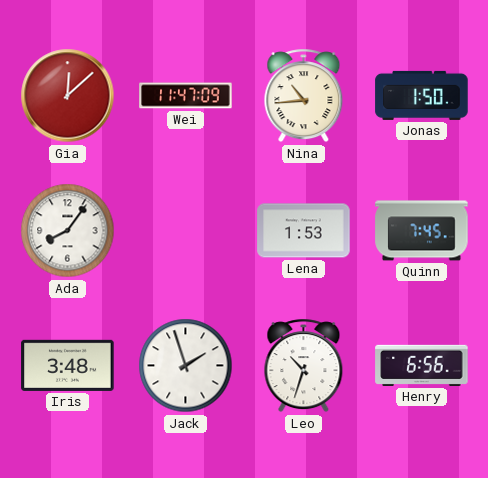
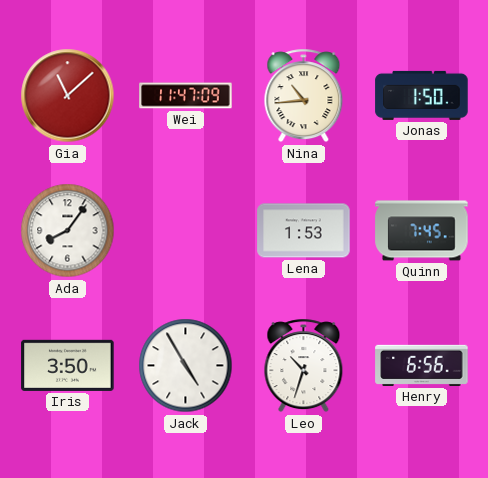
Gia: 12:08 -> 11:08
Iris: 3:48 -> 3:50
Jack: 1:57 -> 4:55
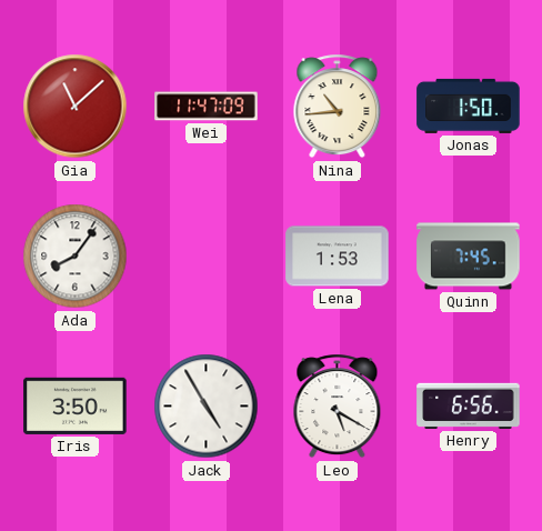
Leo: 10:33 -> 5:20
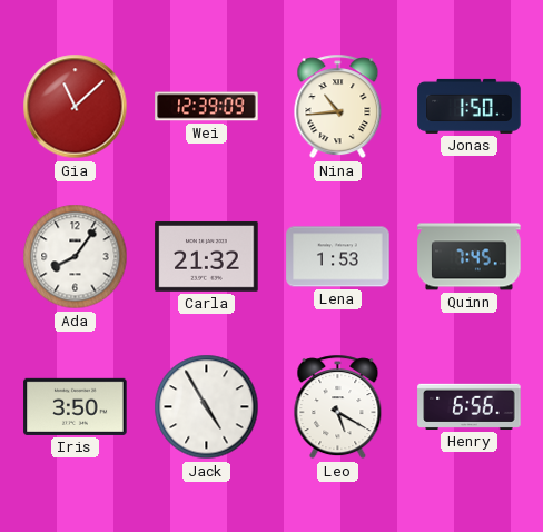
Wei: 11:47 -> 12:39
Carla: none -> 21:32
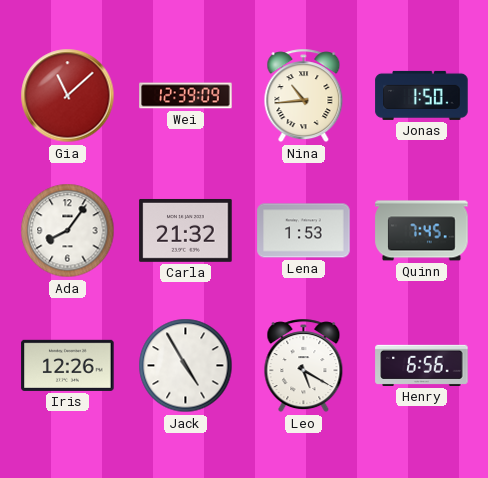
Iris: 3:50 -> 12:26
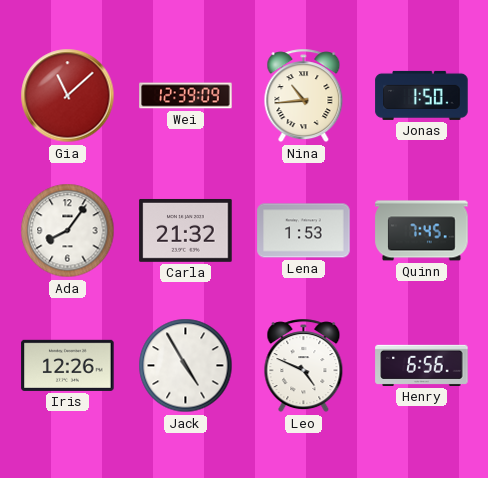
Leo: 5:20 -> 4:49
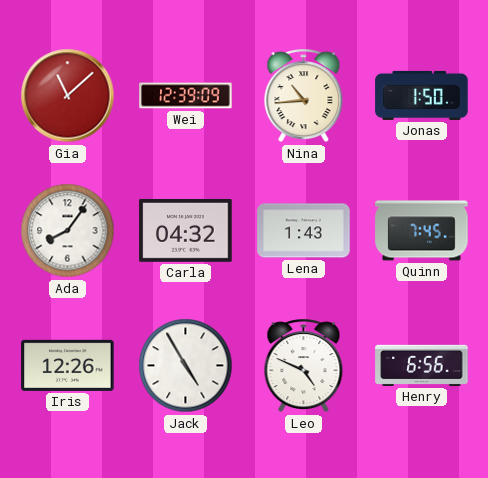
Carla: 21:32 -> 04:32
Lena: 1:53 -> 1:43
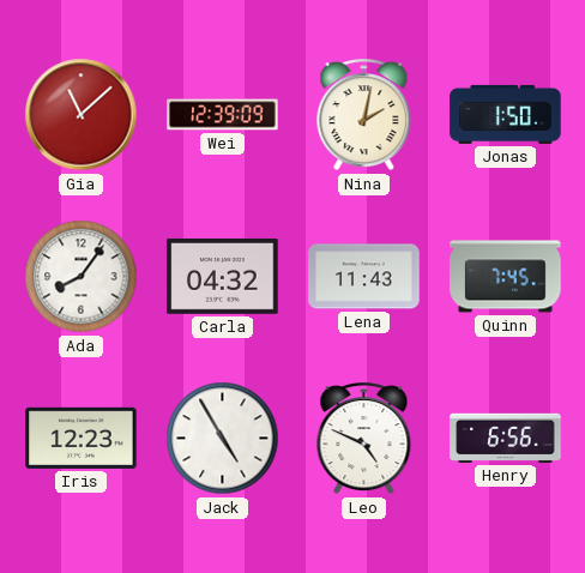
Nina: 10:44 -> 2:02
Lena: 1:43 -> 11:43
Iris: 12:26 -> 12:23
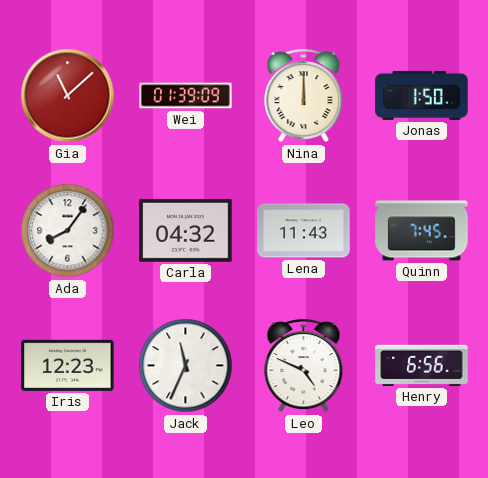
Wei: 12:39 -> 01:39
Nina: 2:02 -> 12:00
Jack: 4:55 -> 11:34
